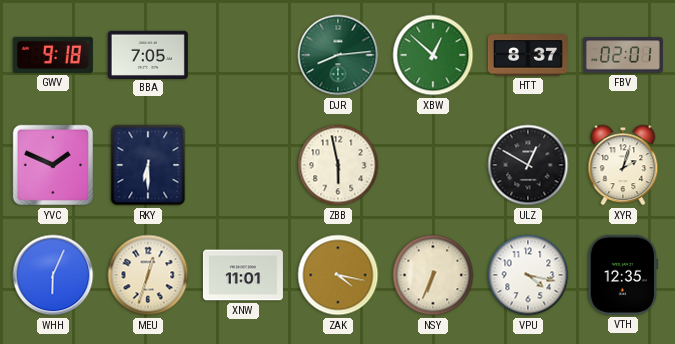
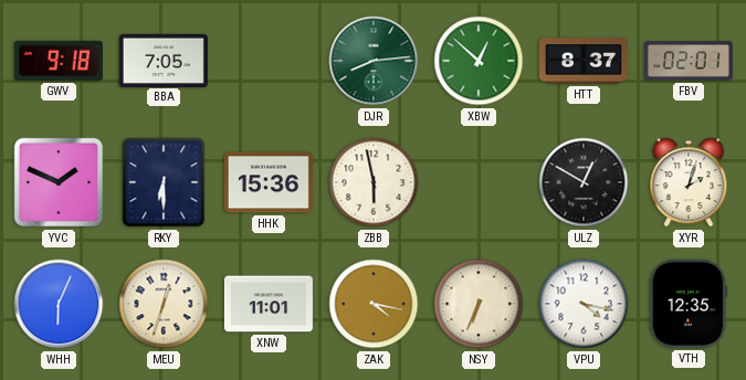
HHK: none -> 15:36
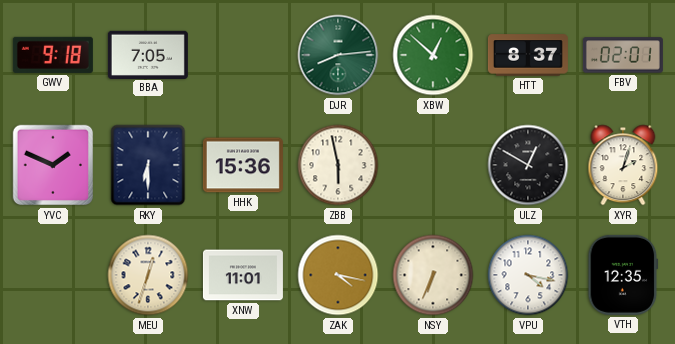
WHH: 6:04 -> none
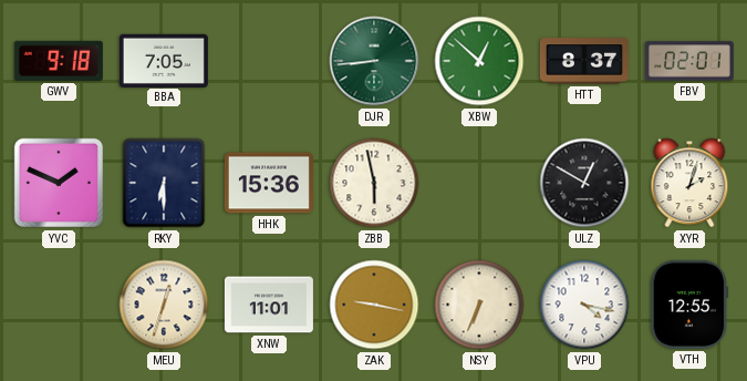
DJR: 8:14 -> 8:44
ZAK: 4:17 -> 9:17
VTH: 12:35 -> 12:55
